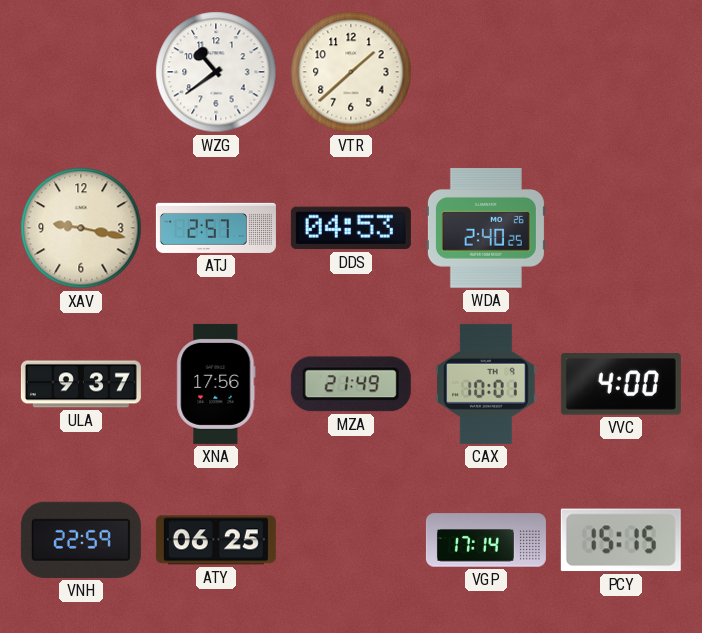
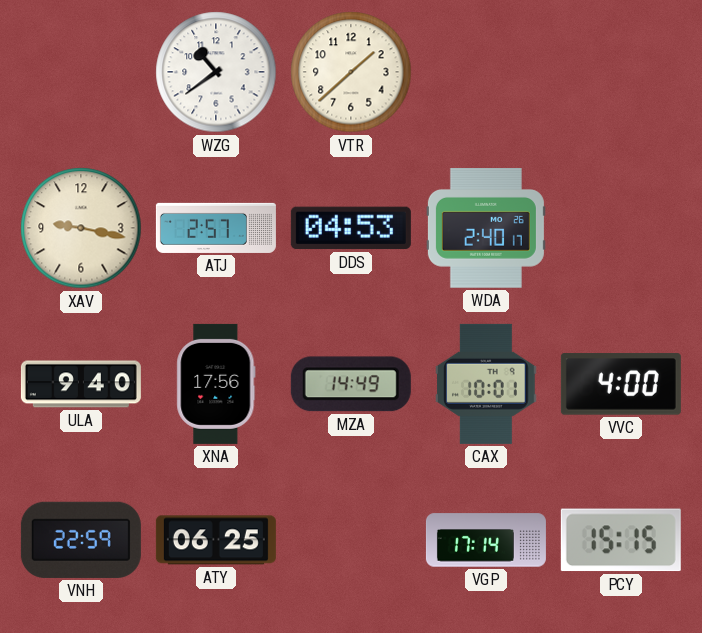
WDA: 2:40:25 -> 2:40:17
ULA: 9:37 -> 9:40
MZA: 21:49 -> 14:49
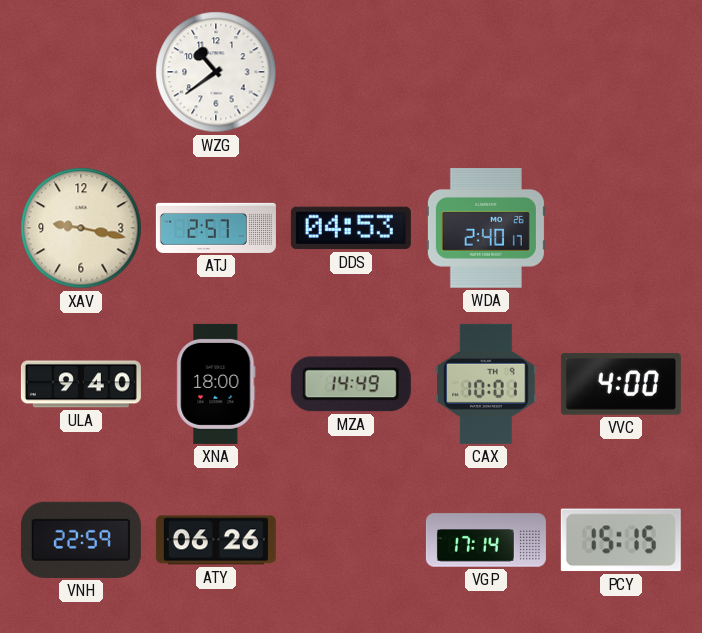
VTR: 1:38 -> none
XNA: 17:56 -> 18:00
ATY: 06:25 -> 06:26
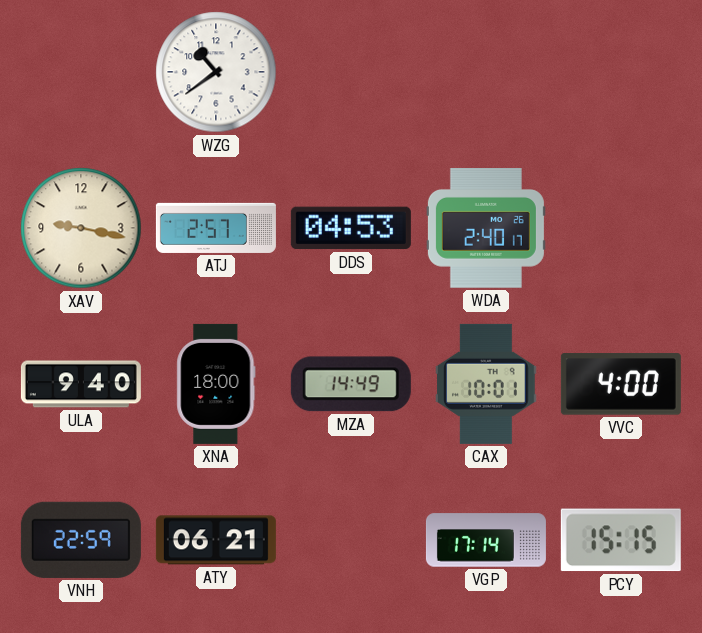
ATY: 06:26 -> 06:21
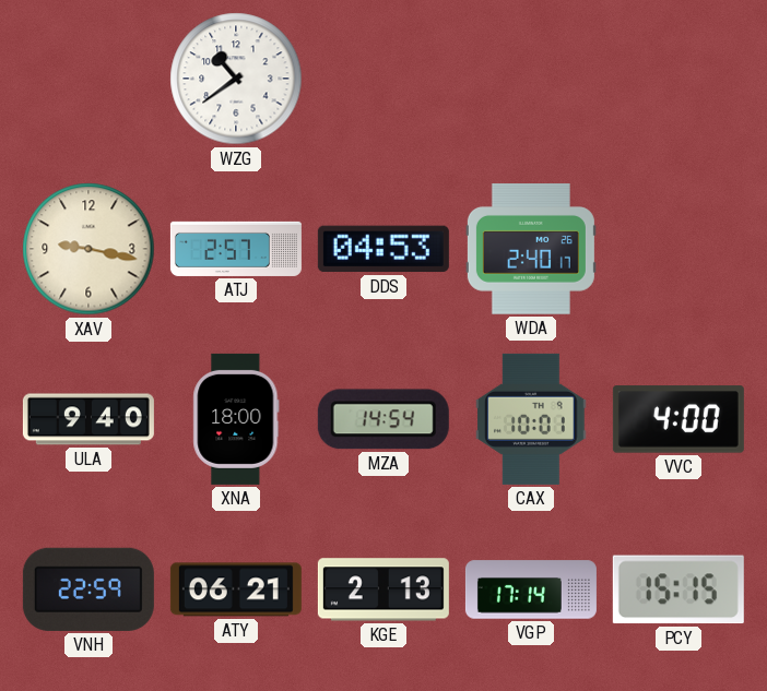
MZA: 14:49 -> 14:54
KGE: none -> 2:13
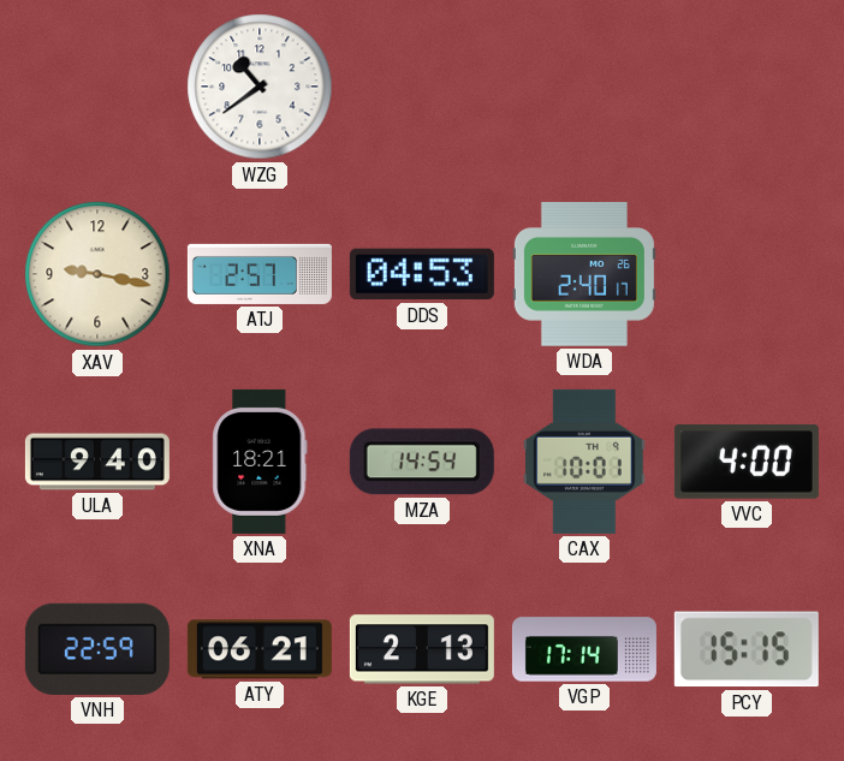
XNA: 18:00 -> 18:21
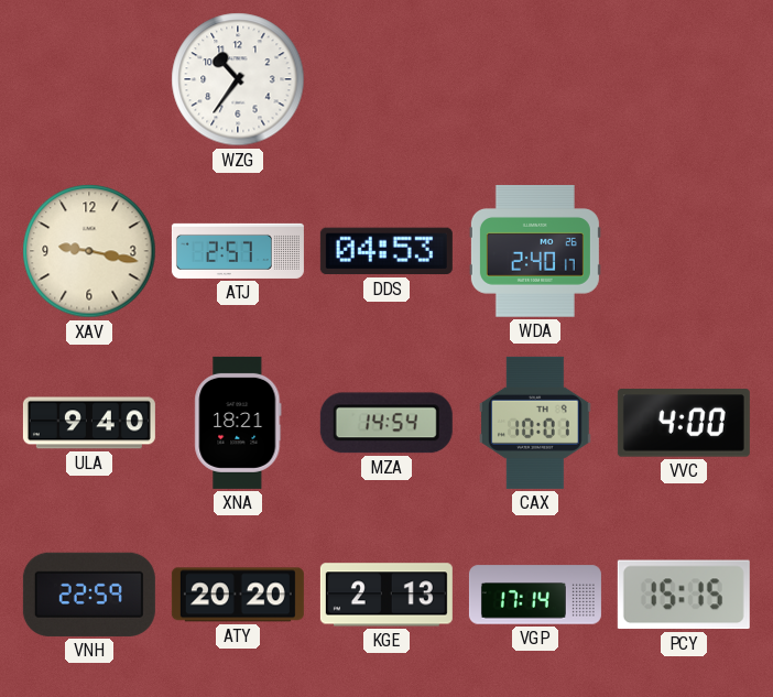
WZG: 10:39 -> 10:36
ATY: 06:21 -> 20:20
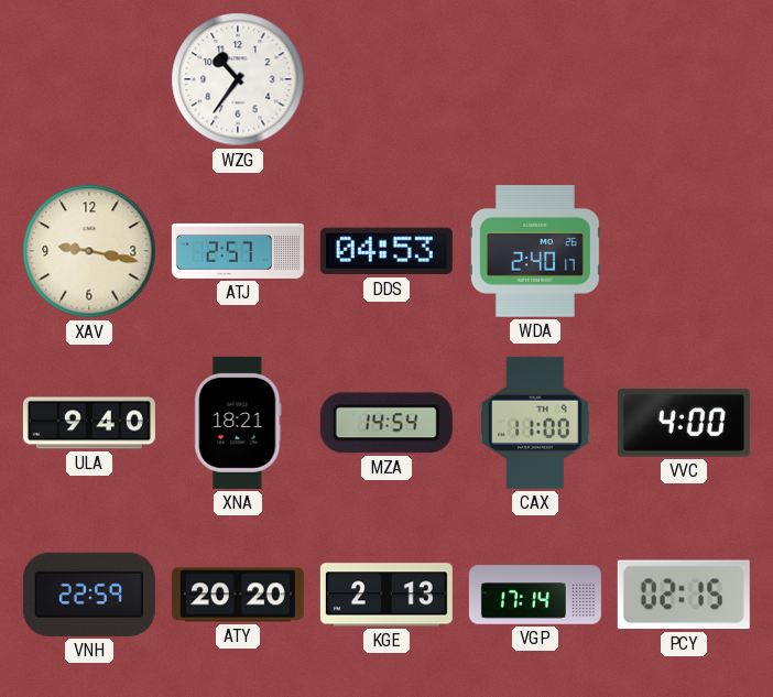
CAX: 10:01 -> 11:00
PCY: 15:15 -> 02:15
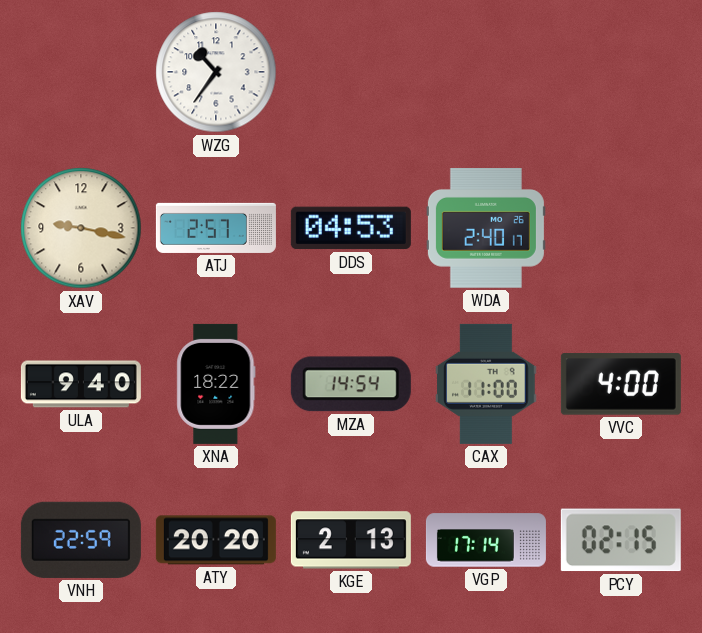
XNA: 18:21 -> 18:22
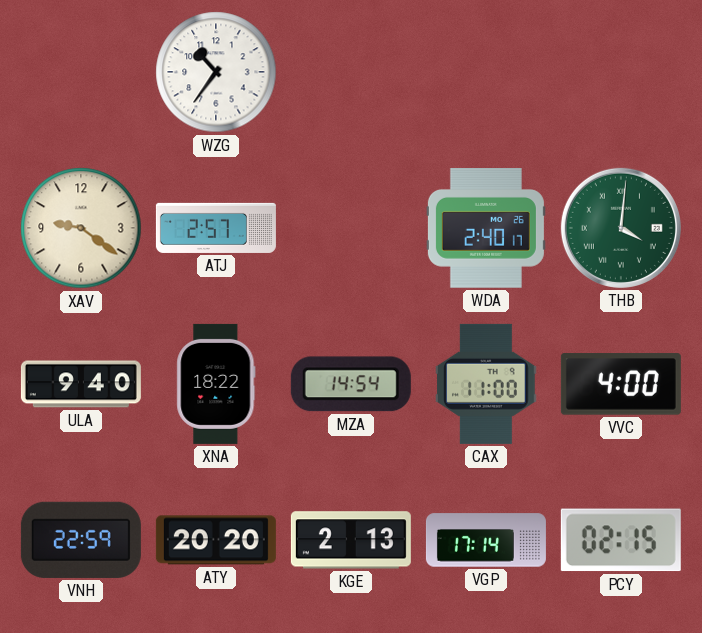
XAV: 9:17 -> 9:21
DDS: 04:53 -> none
THB: none -> 4:01
